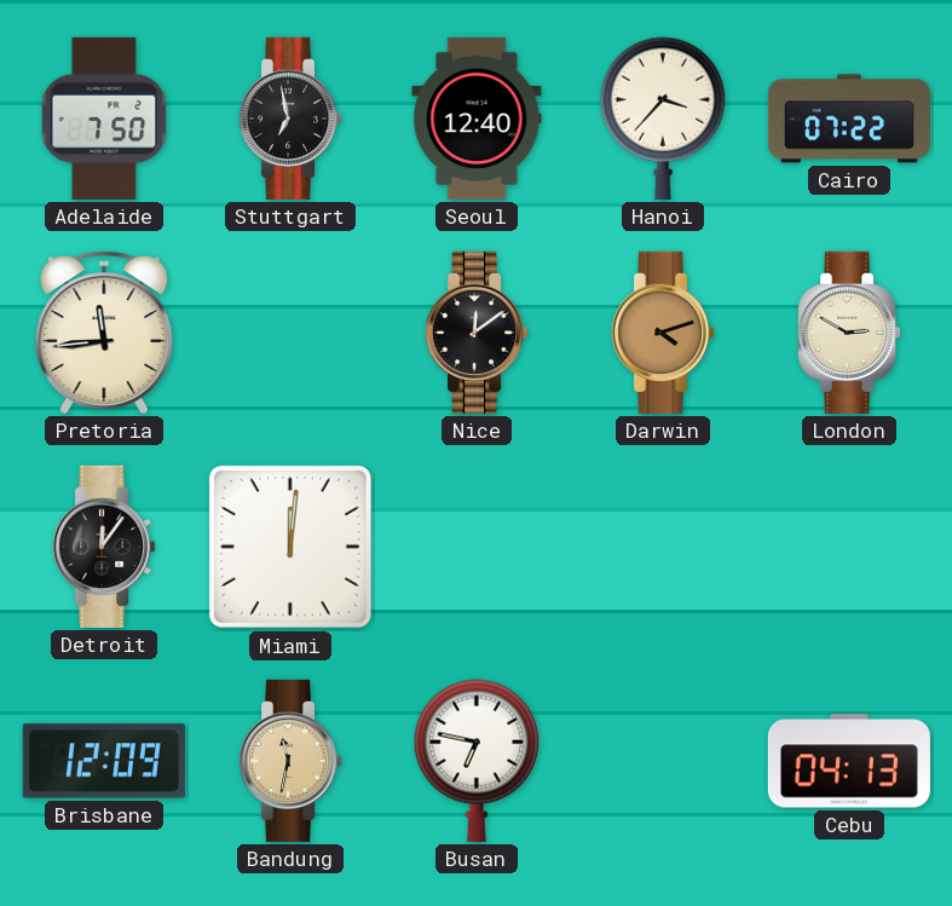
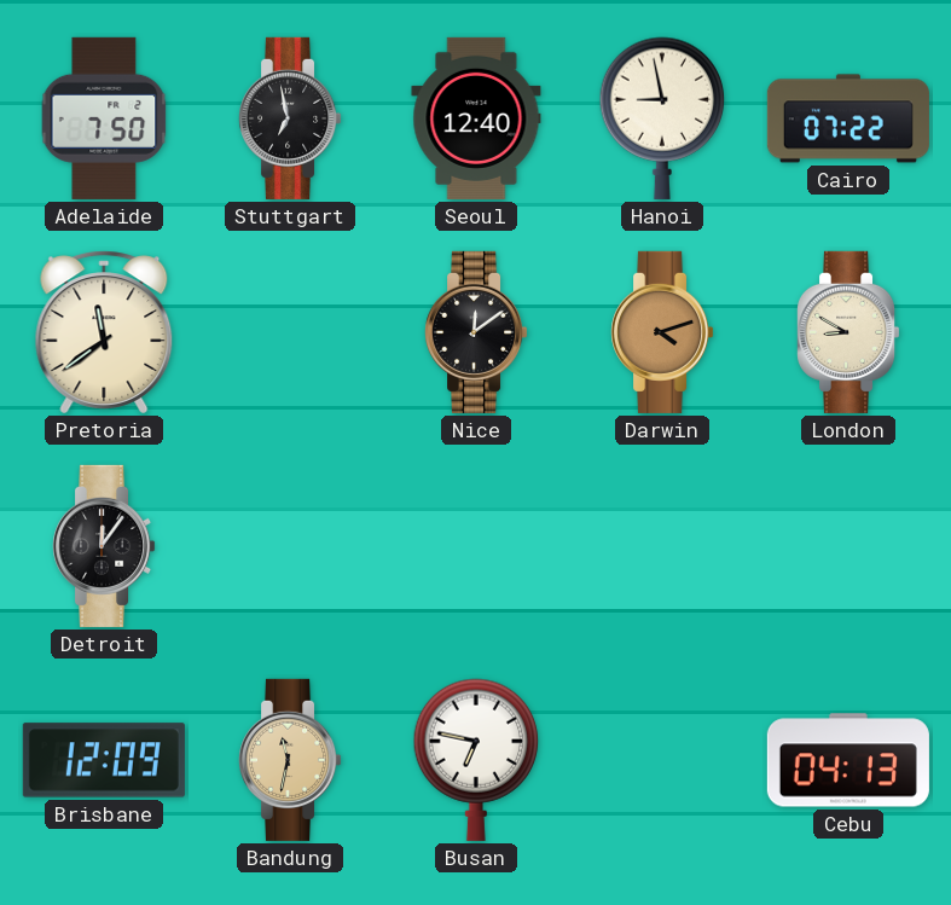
Hanoi: 3:37 -> 8:58
Pretoria: 11:44 -> 11:39
London: 2:50 -> 8:50
Miami: 12:01 -> none
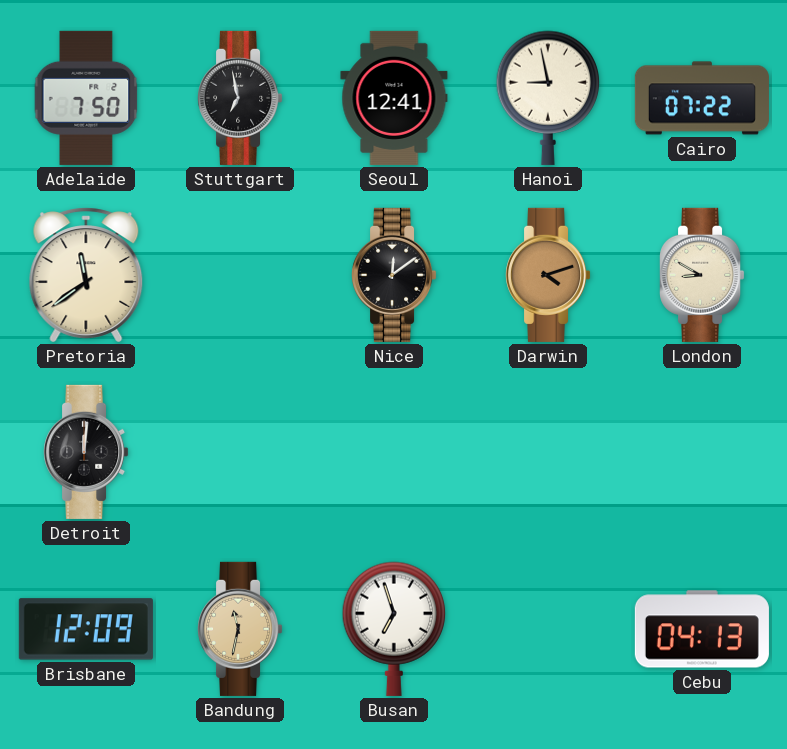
Seoul: 12:40 -> 12:41
Detroit: 12:06 -> 12:01
Busan: 6:47 -> 6:57
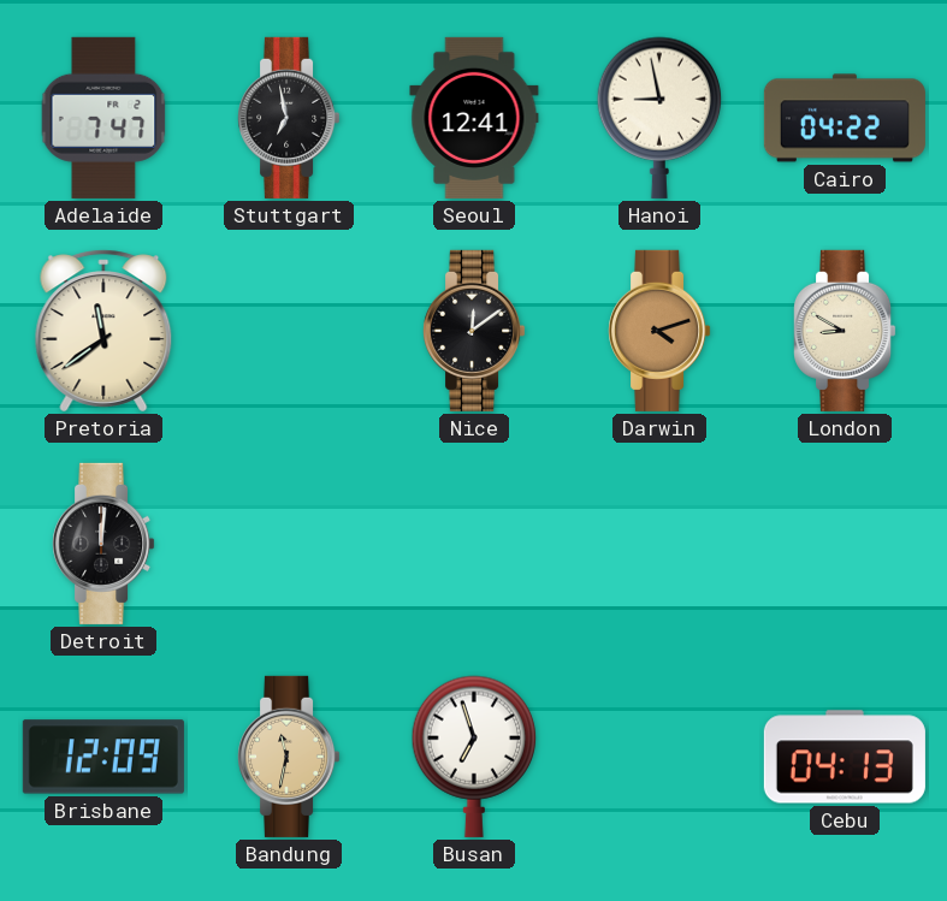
Adelaide: 7:50 -> 7:47
Cairo: 07:22 -> 04:22
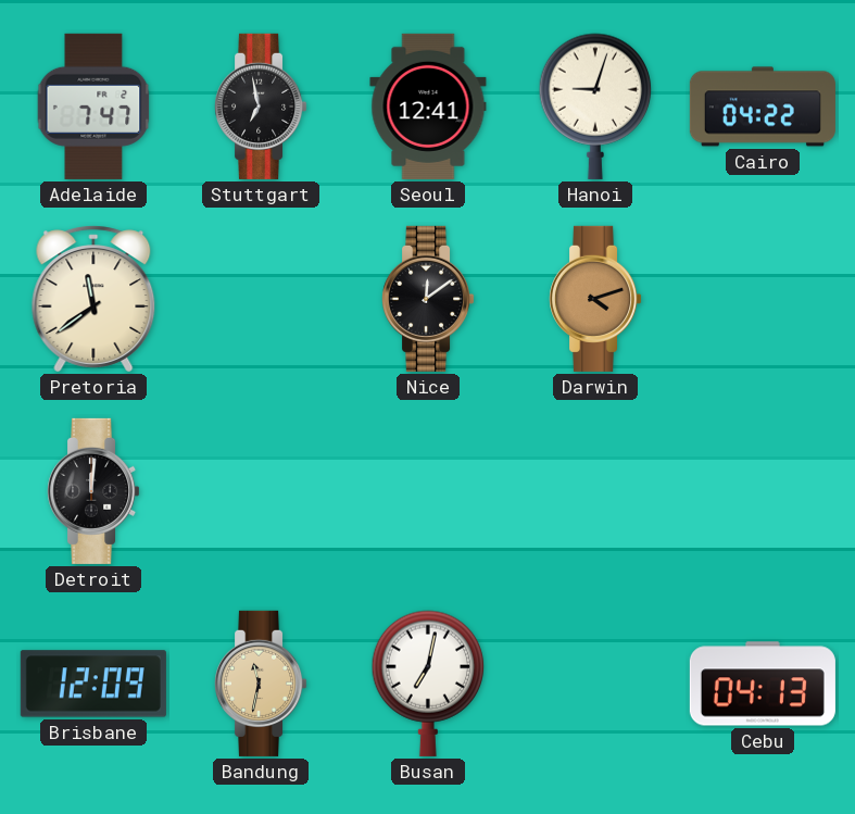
Hanoi: 8:58 -> 9:03
London: 8:50 -> none
Busan: 6:57 -> 7:02
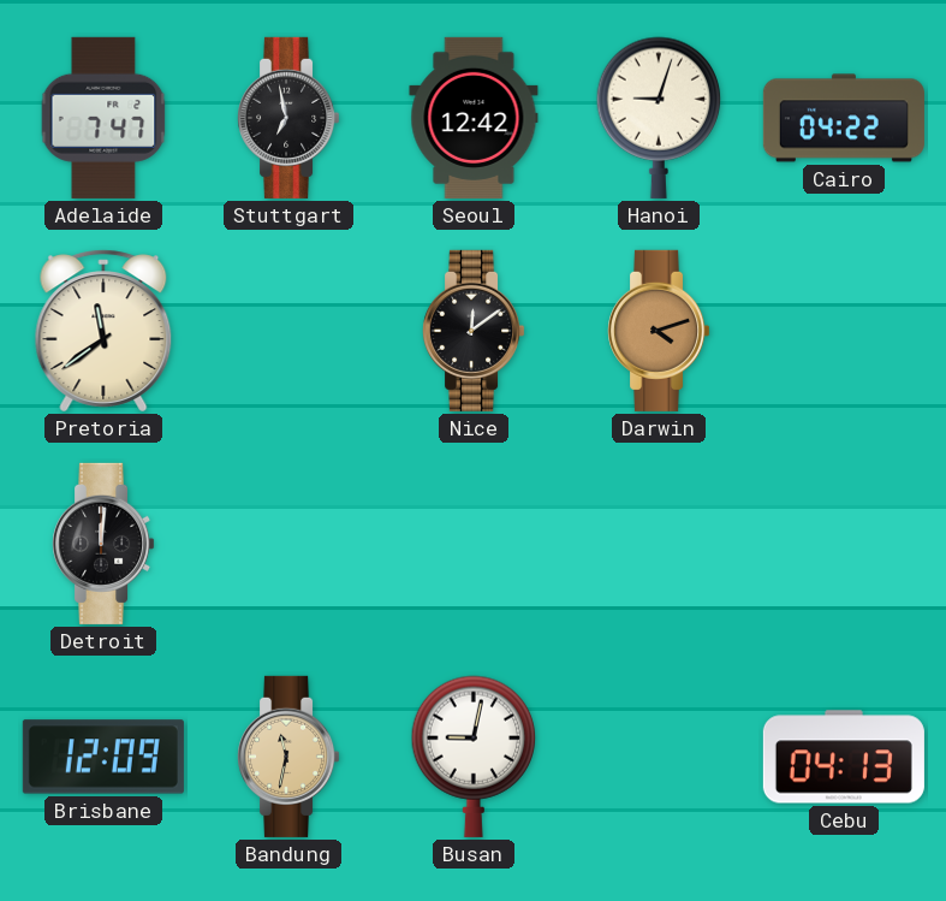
Seoul: 12:41 -> 12:42
Busan: 7:02 -> 9:02
